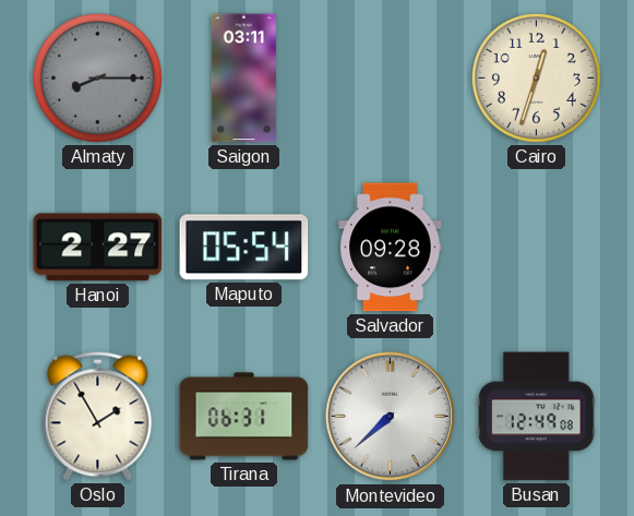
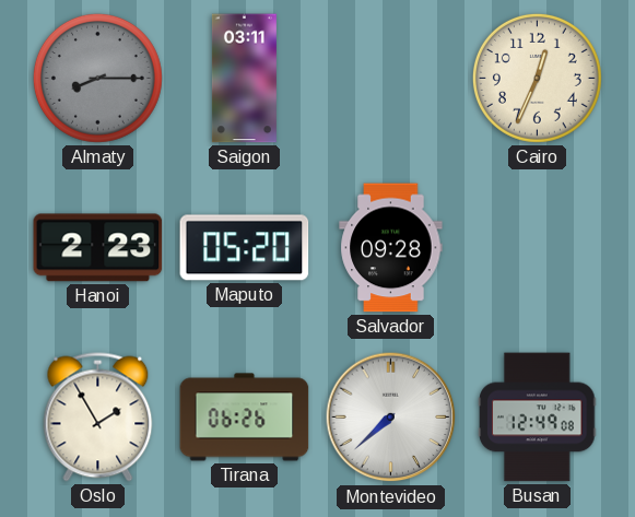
Cairo: 12:33 -> 12:34
Hanoi: 2:27 -> 2:23
Maputo: 05:54 -> 05:20
Tirana: 06:31 -> 06:26
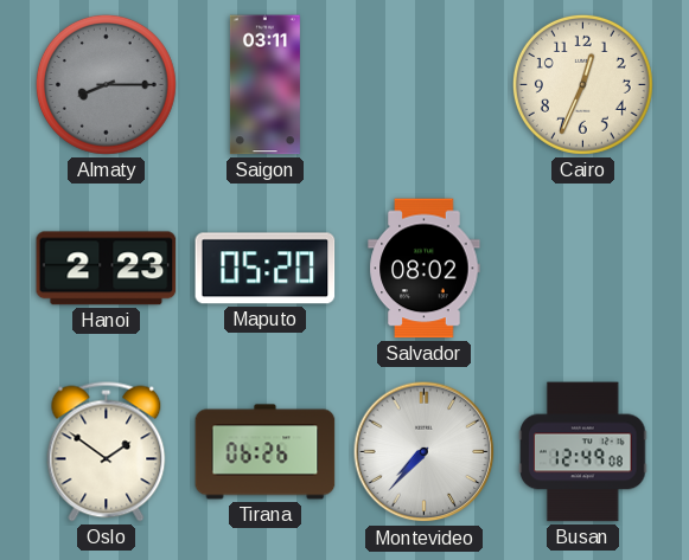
Salvador: 09:28 -> 08:02
Oslo: 1:55 -> 1:51
Montevideo: 7:38 -> 7:37
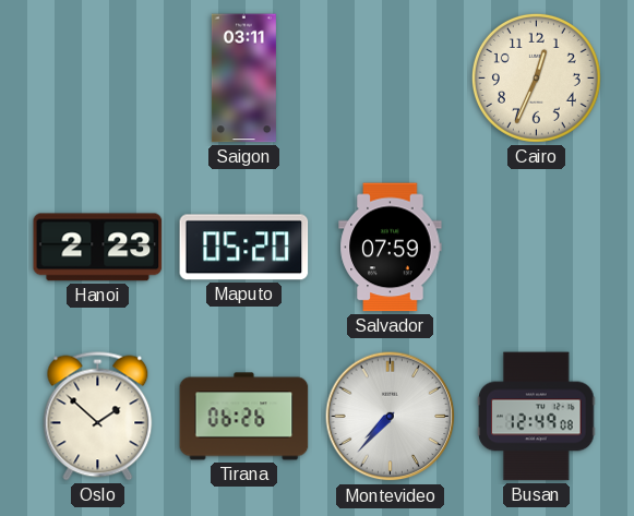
Almaty: 8:15 -> none
Salvador: 08:02 -> 07:59
Oslo: 1:51 -> 1:52
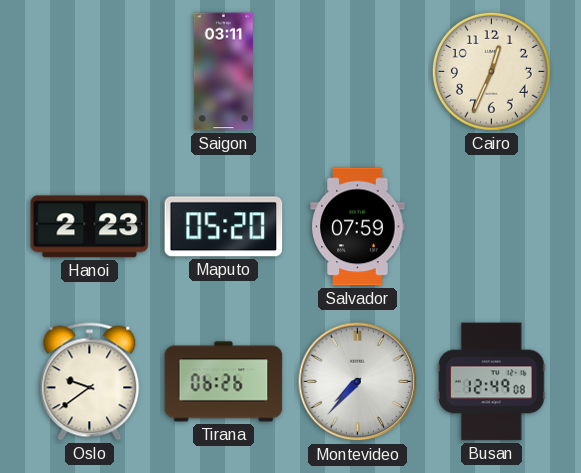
Oslo: 1:52 -> 9:39
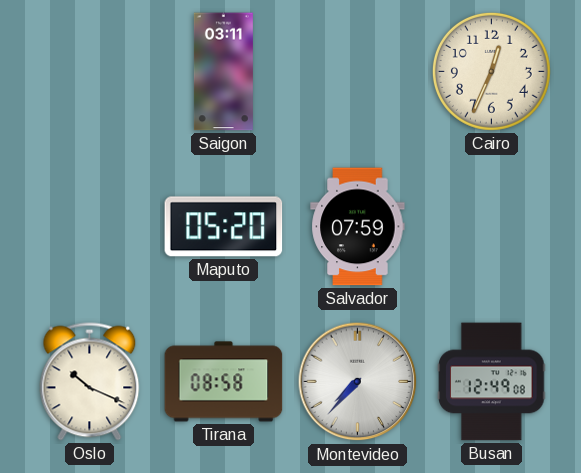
Hanoi: 2:23 -> none
Oslo: 9:39 -> 10:19
Tirana: 06:26 -> 08:58
